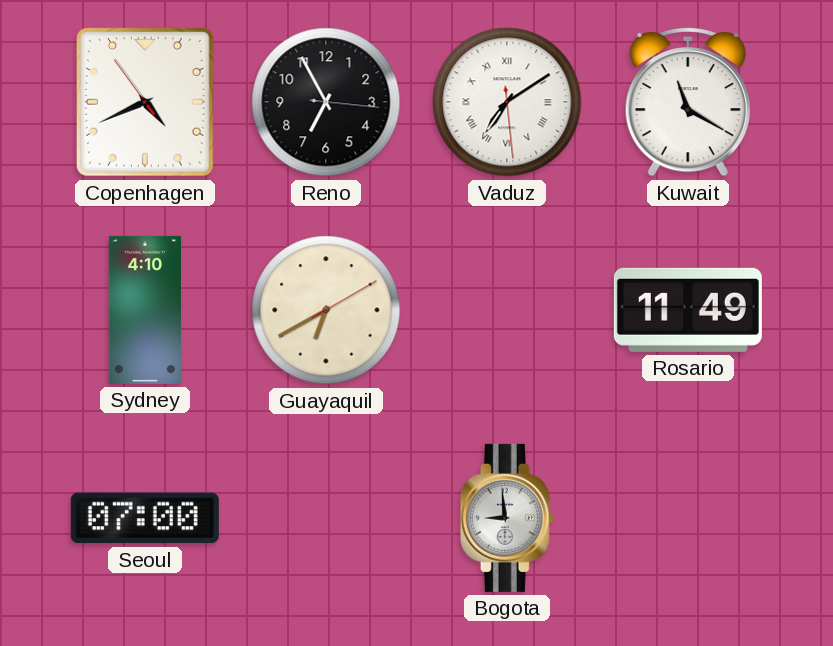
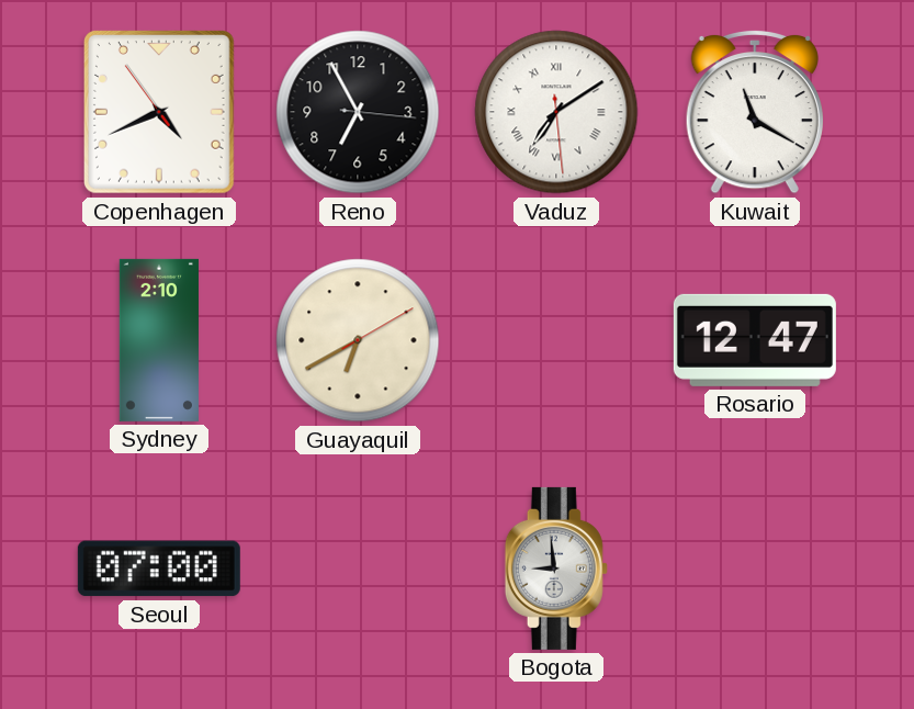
Sydney: 4:10 -> 2:10
Rosario: 11:49 -> 12:47
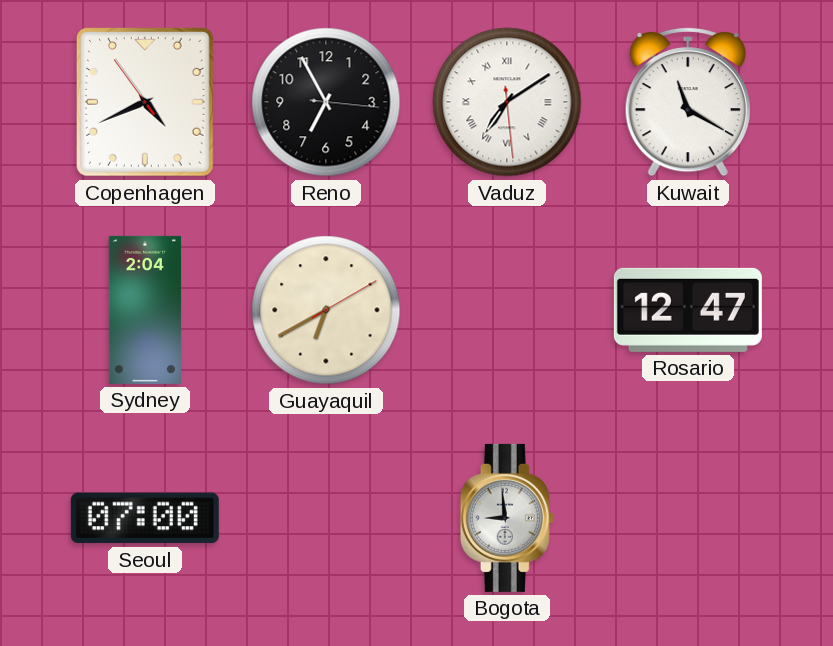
Sydney: 2:10 -> 2:04
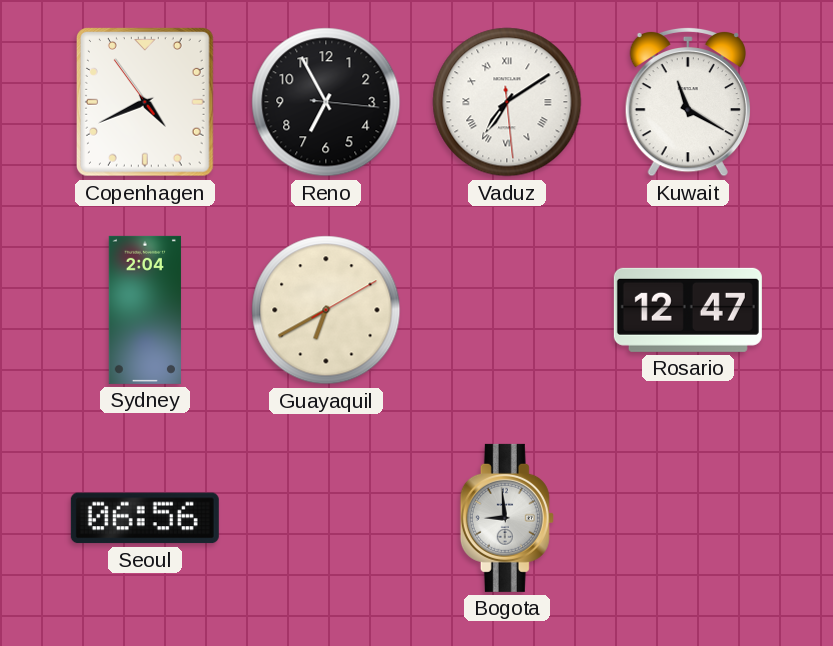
Seoul: 07:00 -> 06:56
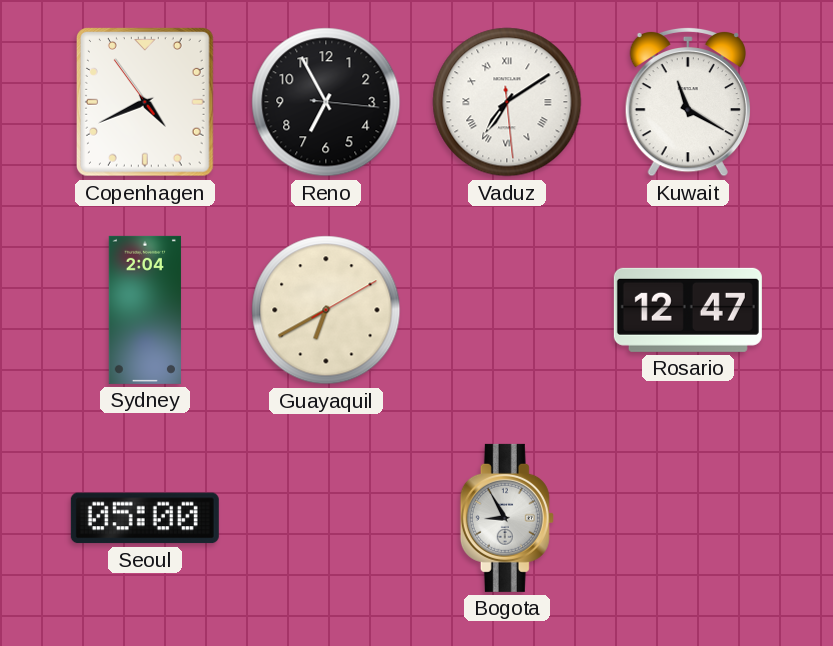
Seoul: 06:56 -> 05:00
Bogota: 8:59 -> 8:55
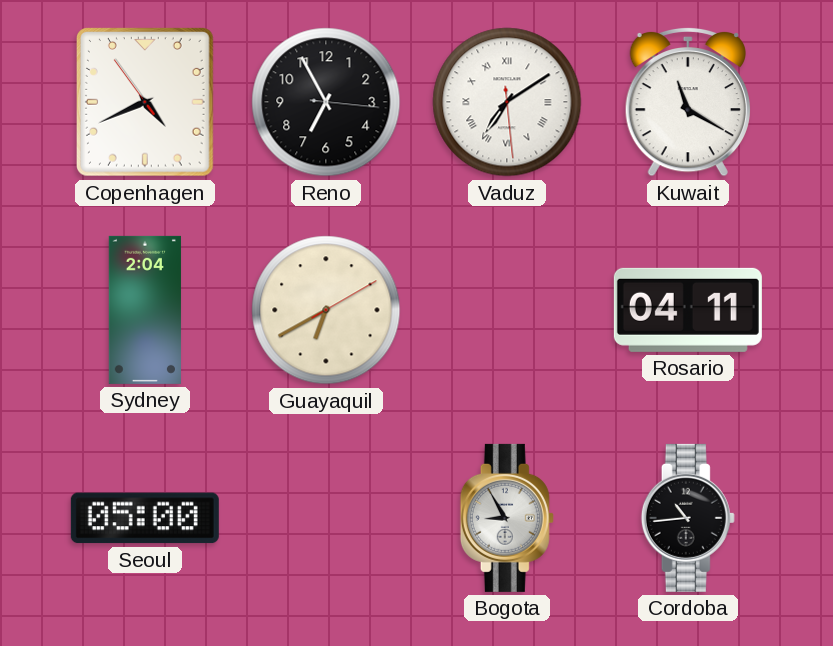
Rosario: 12:47 -> 04:11
Cordoba: none -> 10:44
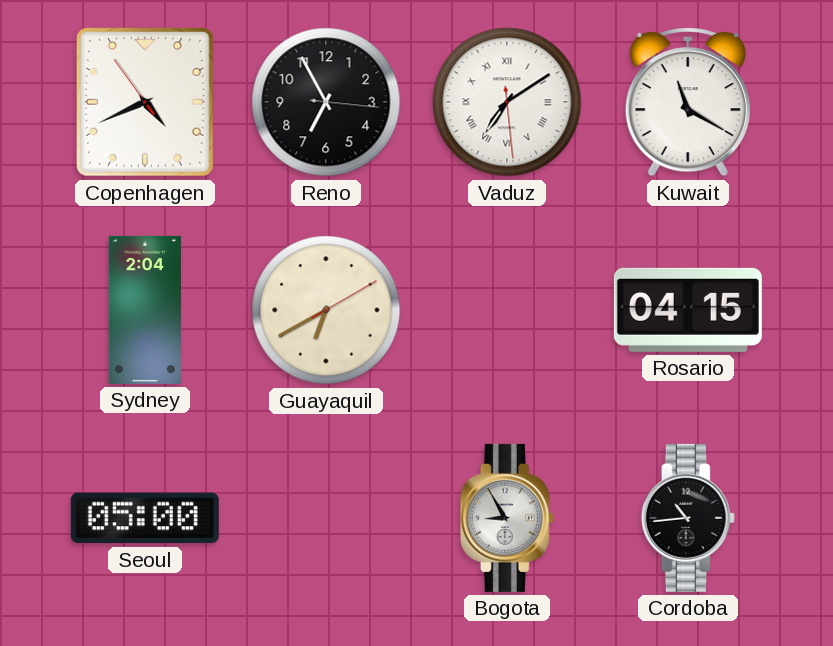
Rosario: 04:11 -> 04:15
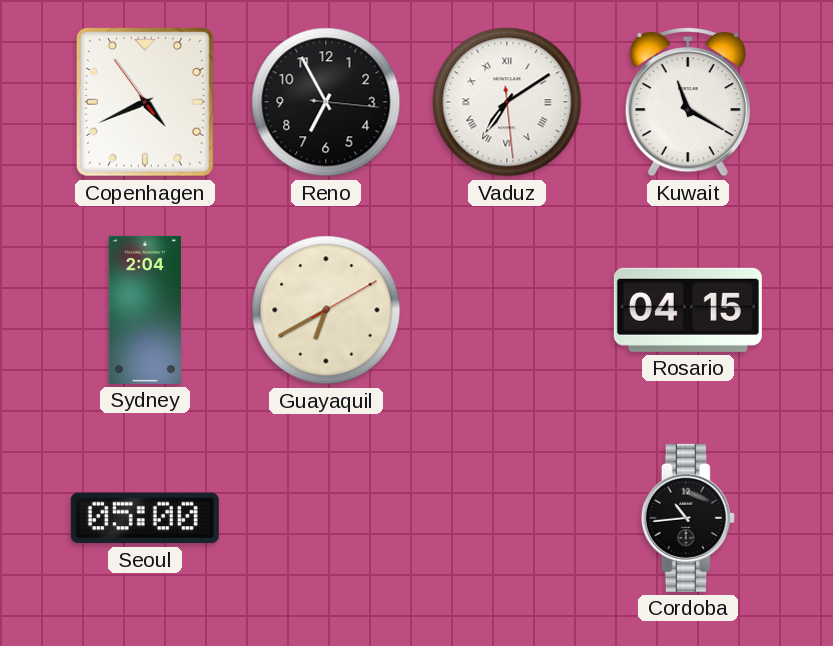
Bogota: 8:55 -> none
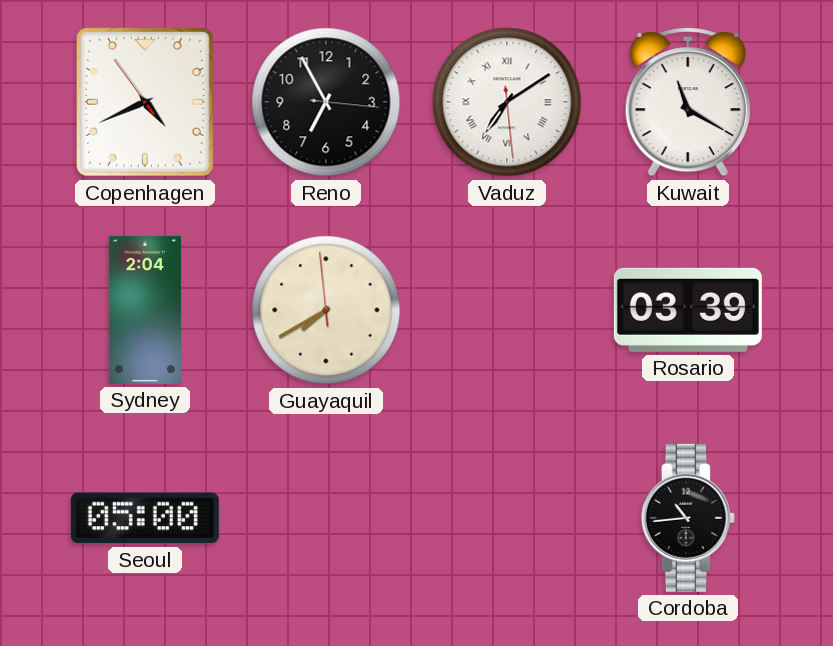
Guayaquil: 6:40 -> 7:39
Rosario: 04:15 -> 03:39
